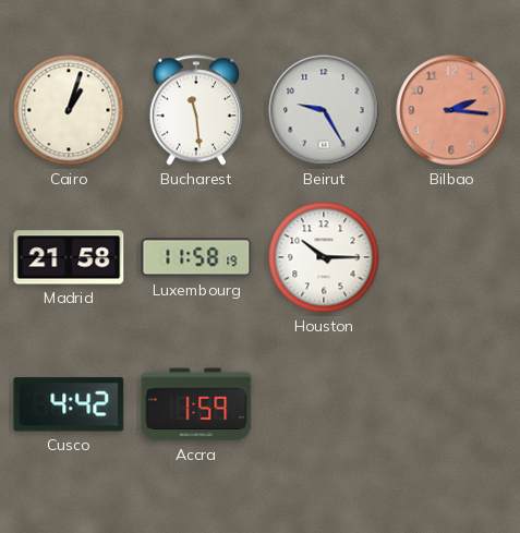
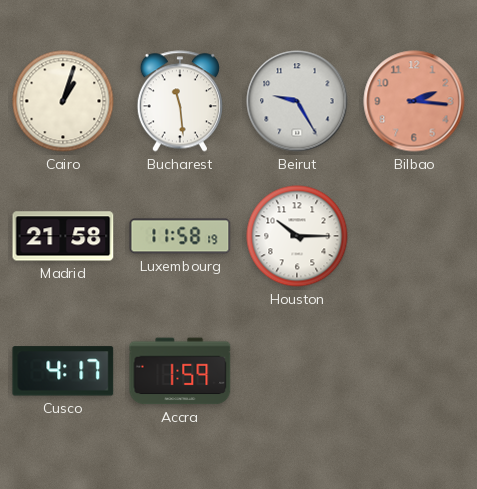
Cusco: 4:42 -> 4:17
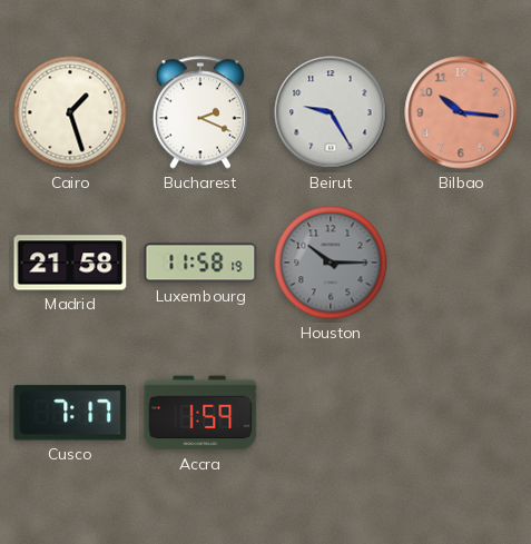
Cairo: 1:03 -> 1:27
Bucharest: 11:29 -> 2:19
Bilbao: 2:16 -> 10:16
Houston dial: white -> grey
Cusco: 4:17 -> 7:17
